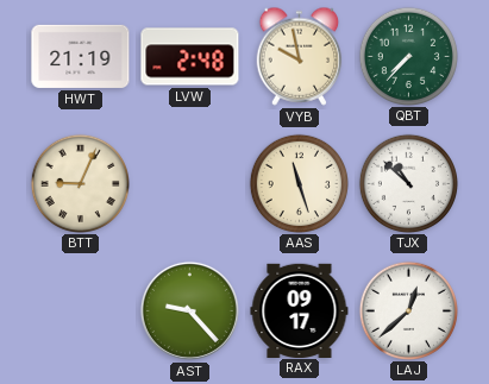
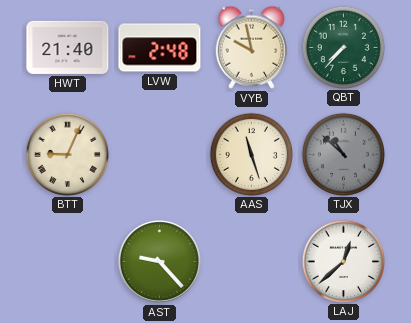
HWT: 21:19 -> 21:40
TJX dial: white -> grey
RAX: 09:17 -> none
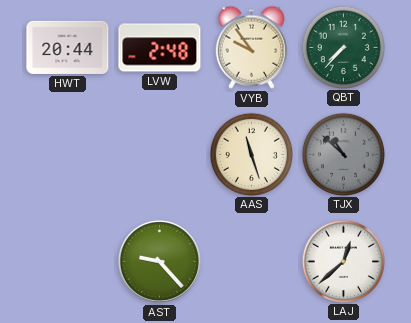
HWT: 21:40 -> 20:44
VYB: 9:58 -> 9:54
BTT: 9:04 -> none
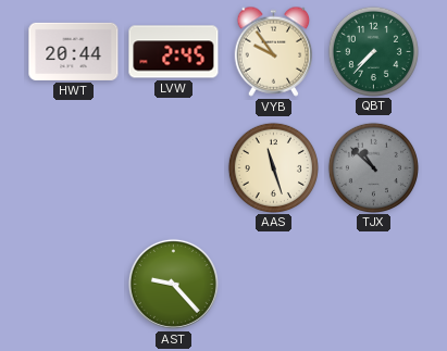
LVW: 2:48 -> 2:45
LAJ: 12:38 -> none
